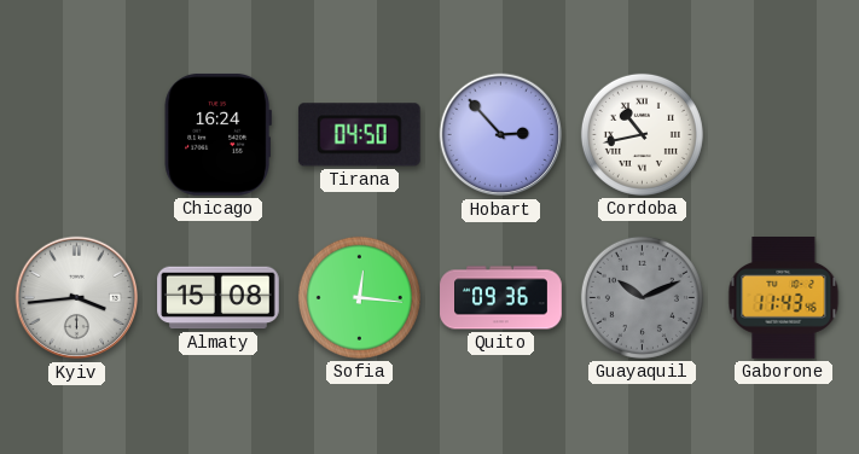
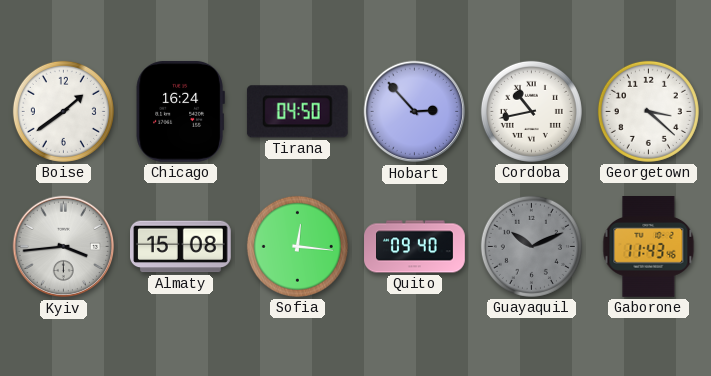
Boise: none -> 1:39
Georgetown: none -> 3:22
Quito: 09:36 -> 09:40
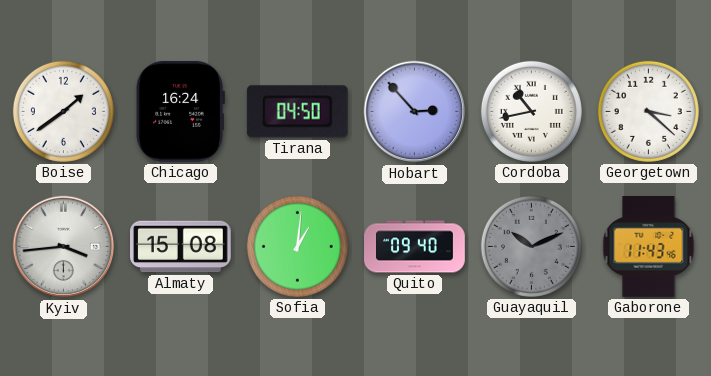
Sofia: 12:16 -> 1:01
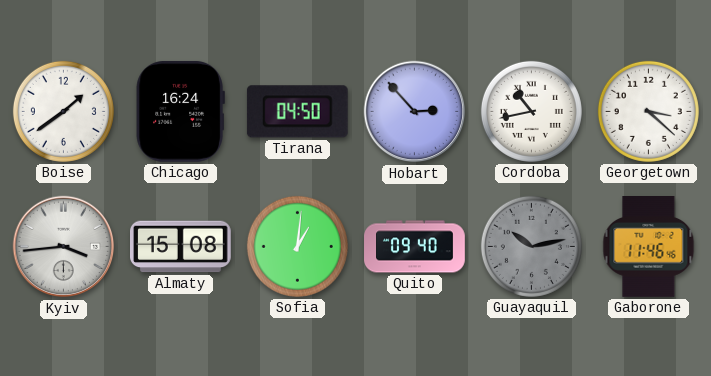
Guayaquil: 10:11 -> 10:13
Gaborone: 11:43 -> 11:46
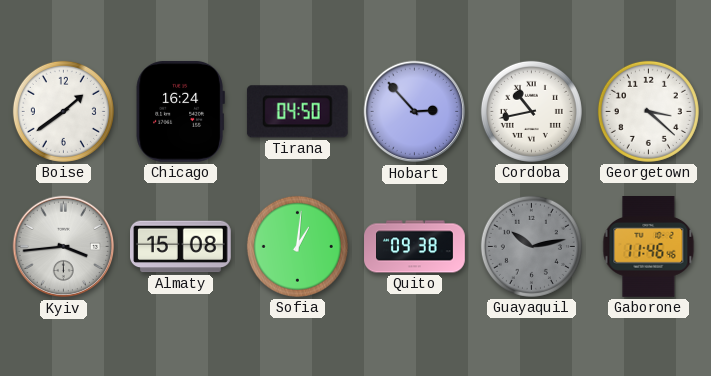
Quito: 09:40 -> 09:38
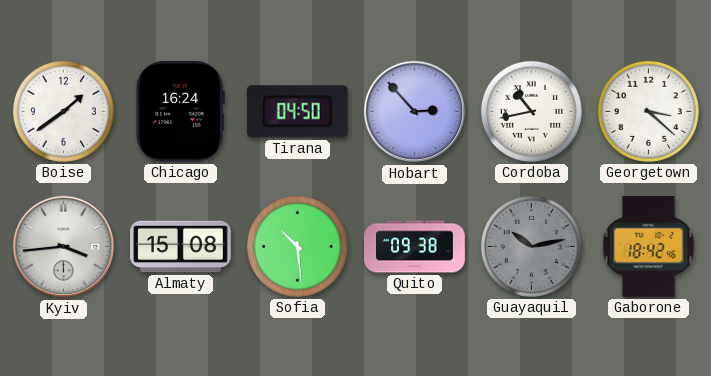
Sofia: 1:01 -> 10:29
Gaborone: 11:46 -> 18:42
